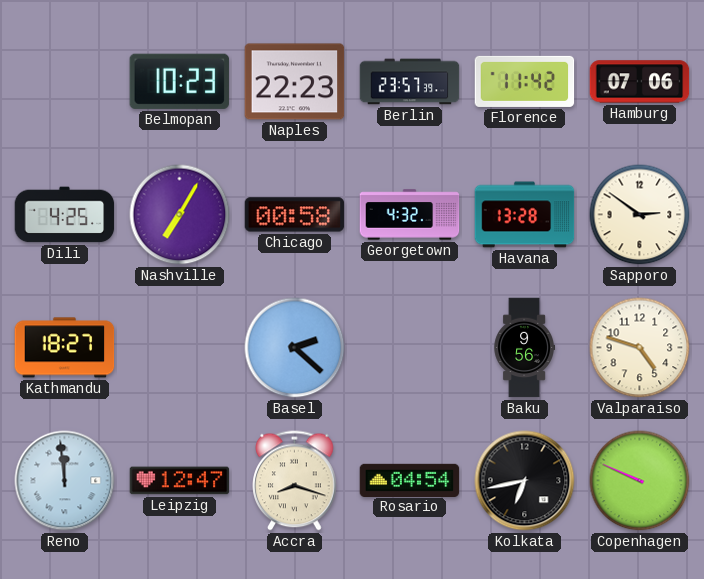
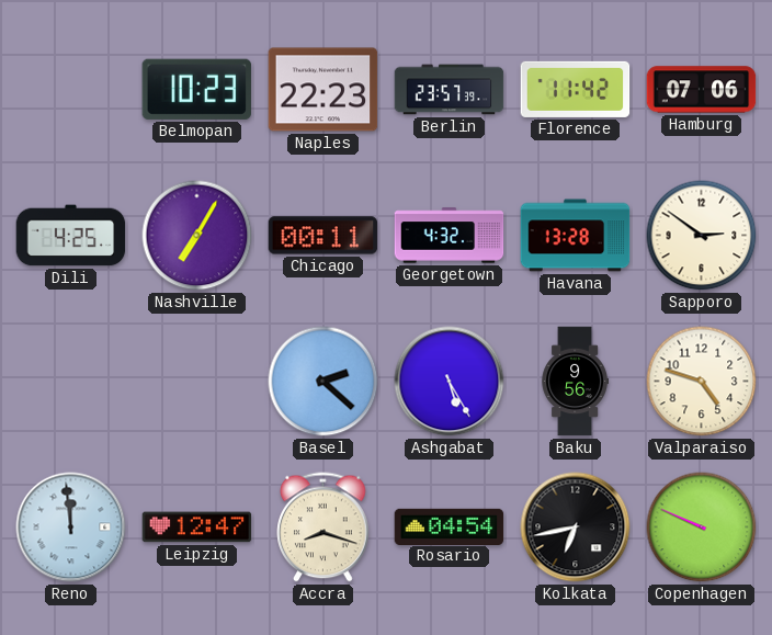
Chicago: 00:58 -> 00:11
Kathmandu: 18:27 -> none
Ashgabat: none -> 5:25
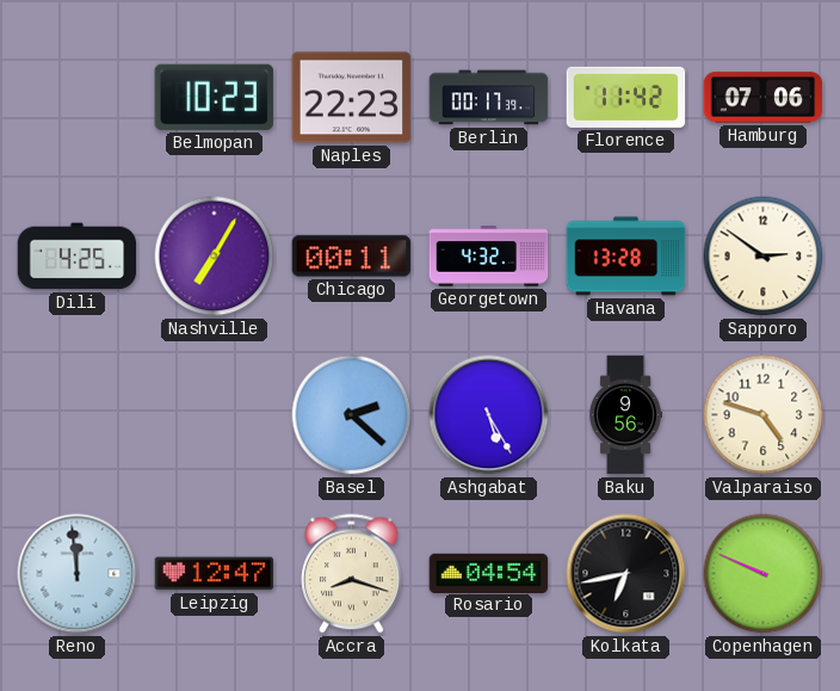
Berlin: 23:57 -> 00:17
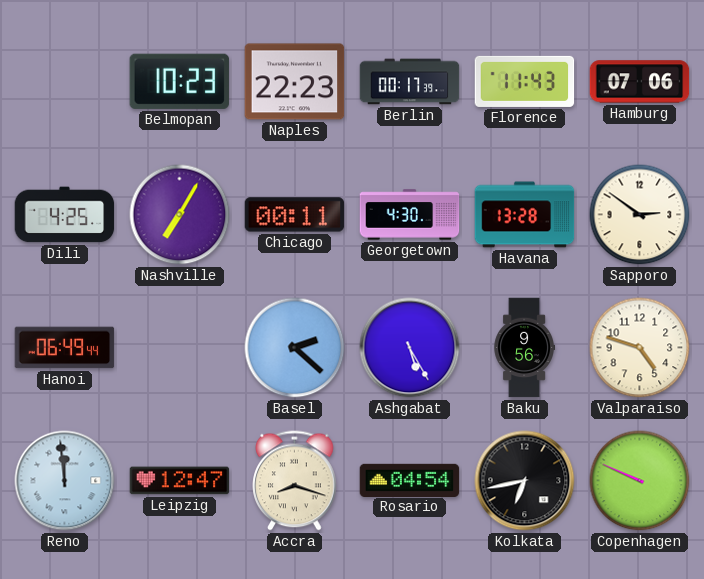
Florence: 11:42 -> 11:43
Georgetown: 4:32 -> 4:30
Hanoi: none -> 06:49
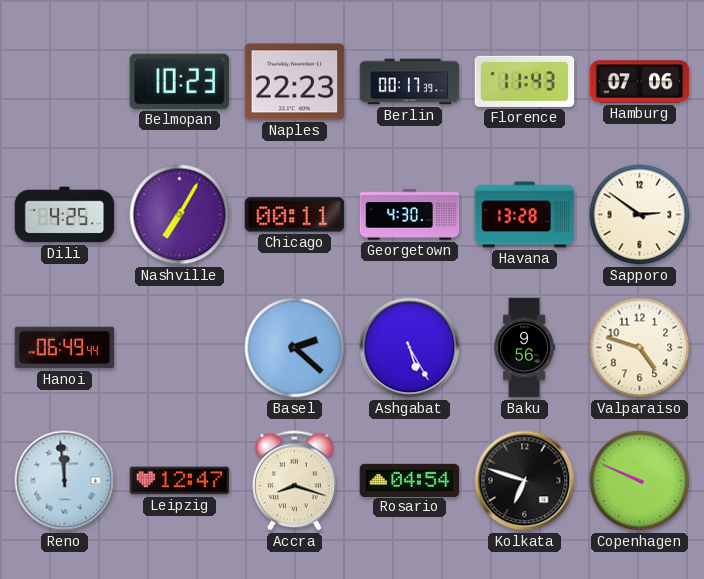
Kolkata: 6:43 -> 6:48
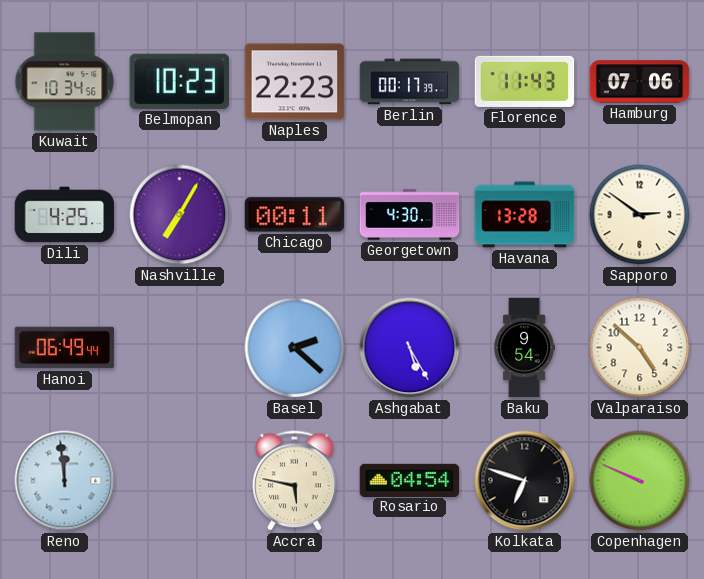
Kuwait: none -> 10:34
Baku: 9:56 -> 9:54
Valparaiso: 4:48 -> 4:52
Leipzig: 12:47 -> none
Accra: 8:18 -> 5:47
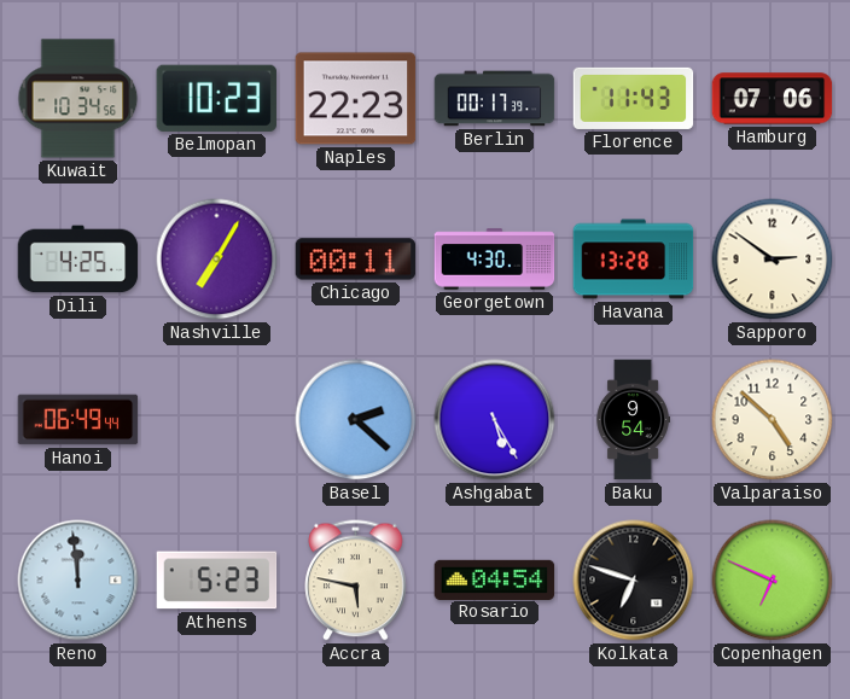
Athens: none -> 5:23
Copenhagen: 9:49 -> 6:49
